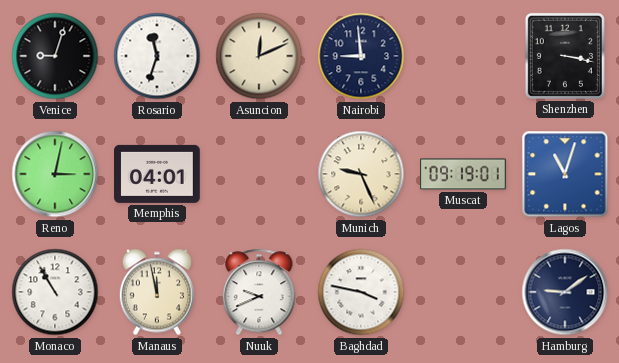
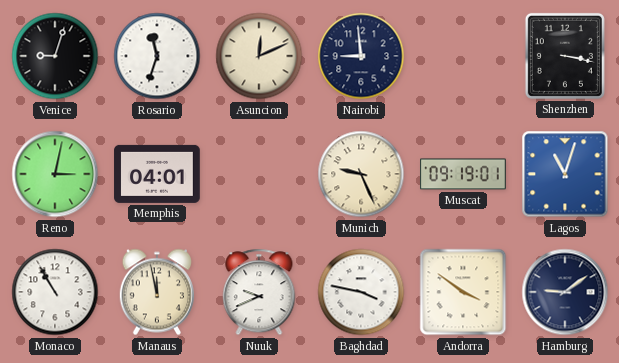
Andorra: none -> 3:51
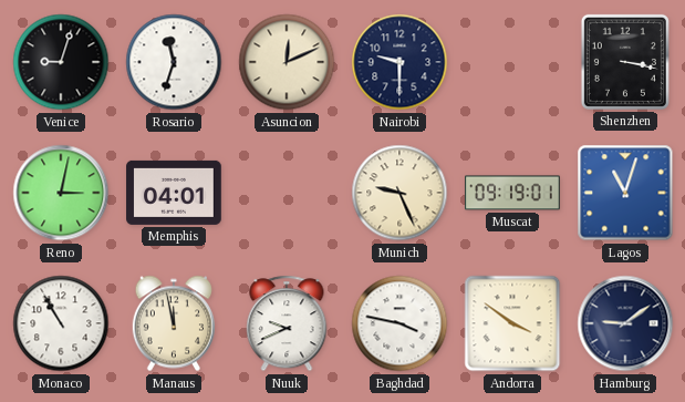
Nairobi: 8:59 -> 9:30
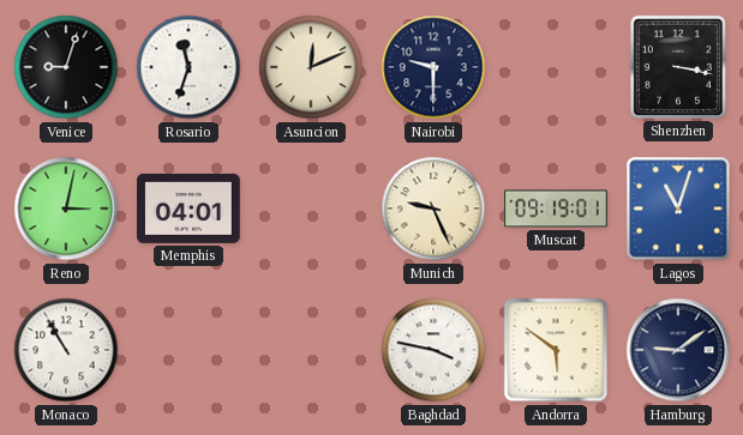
Manaus: 11:58 -> none
Nuuk: 9:41 -> none
Andorra: 3:51 -> 5:51
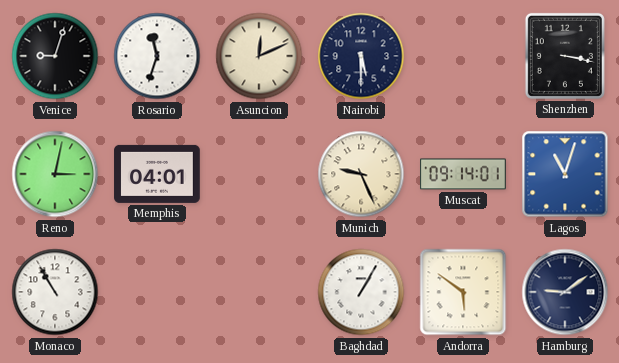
Nairobi: 9:30 -> 5:30
Muscat: 09:19 -> 09:14
Baghdad: 3:47 -> 1:05
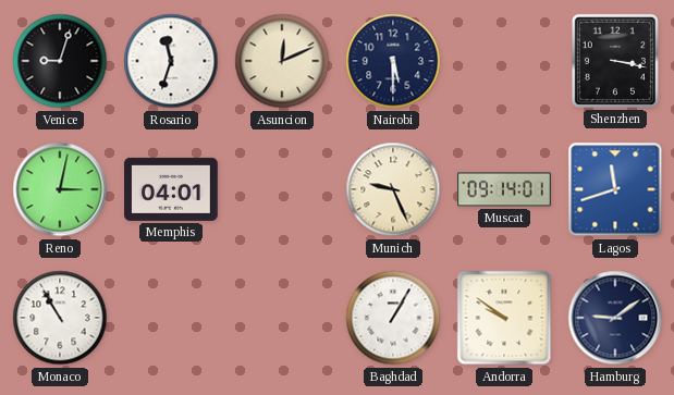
Lagos: 11:03 -> 11:42
Andorra: 5:51 -> 9:51
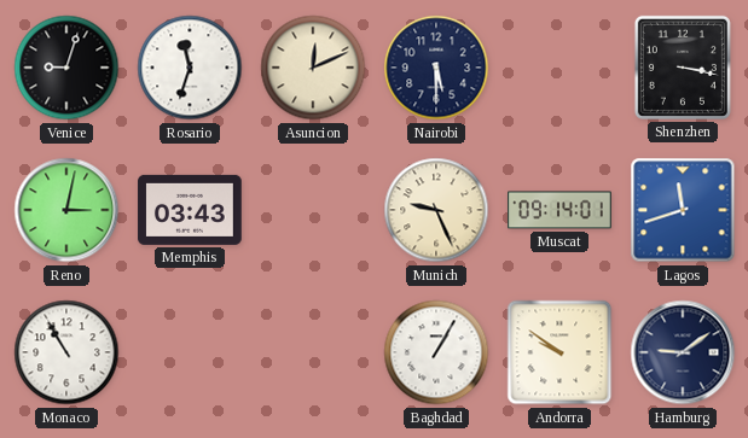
Memphis: 04:01 -> 03:43
